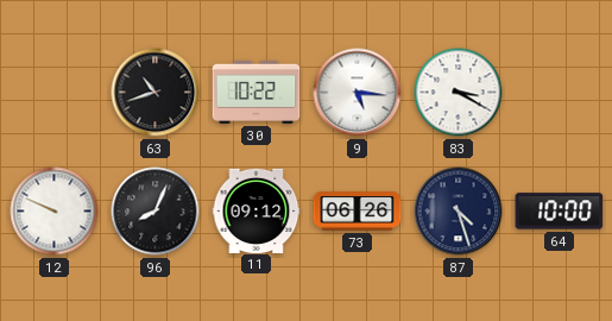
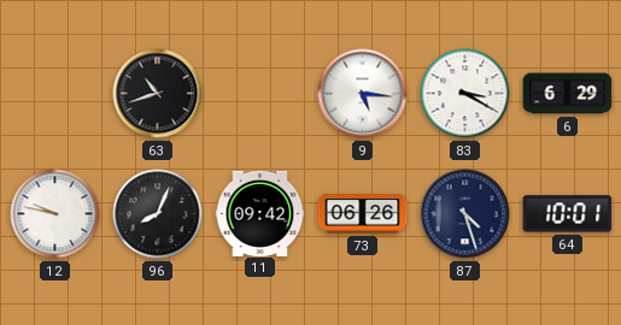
30: 10:22 -> none
6: none -> 6:29
12: 9:49 -> 9:47
11: 09:12 -> 09:42
64: 10:00 -> 10:01
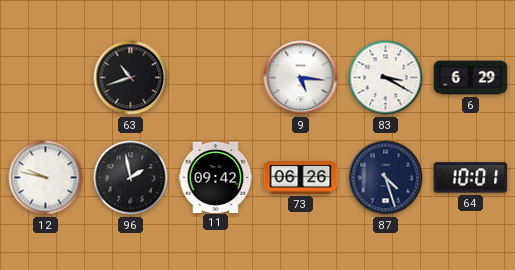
96: 8:04 -> 1:58
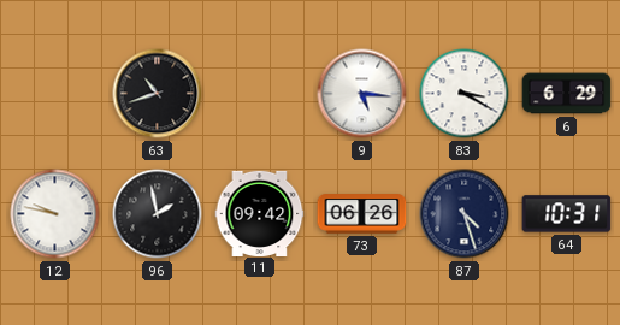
64: 10:01 -> 10:31
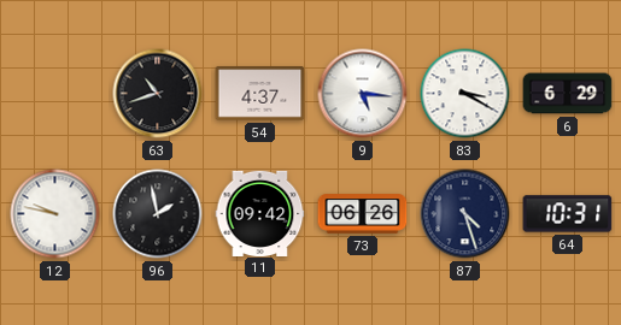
54: none -> 4:37
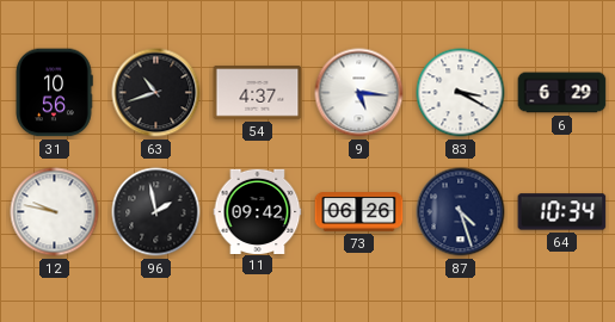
31: none -> 10:56
64: 10:31 -> 10:34
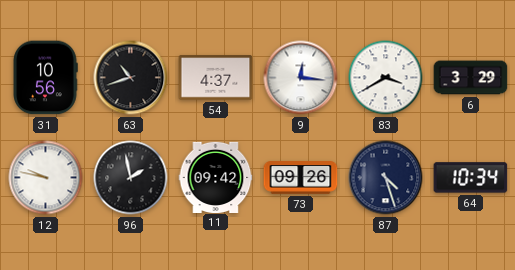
9: 5:16 -> 12:16
83: 3:20 -> 3:40
6: 6:29 -> 3:29
73: 06:26 -> 09:26
